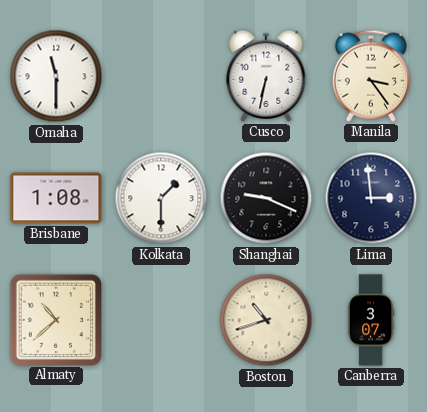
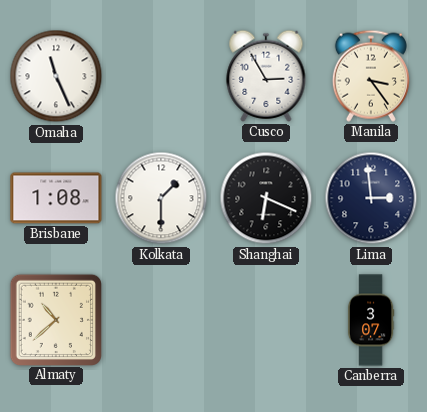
Omaha: 11:30 -> 11:26
Cusco: 6:32 -> 2:55
Shanghai: 9:19 -> 6:19
Boston: 10:42 -> none
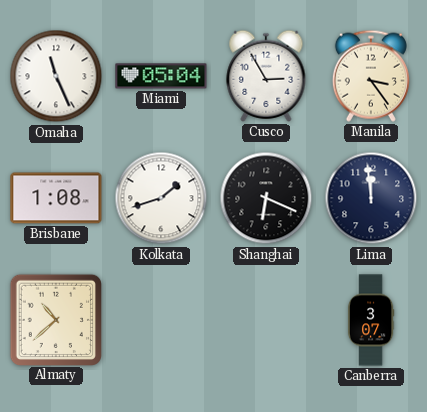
Miami: none -> 05:04
Kolkata: 1:30 -> 1:42
Lima: 2:59 -> 11:59
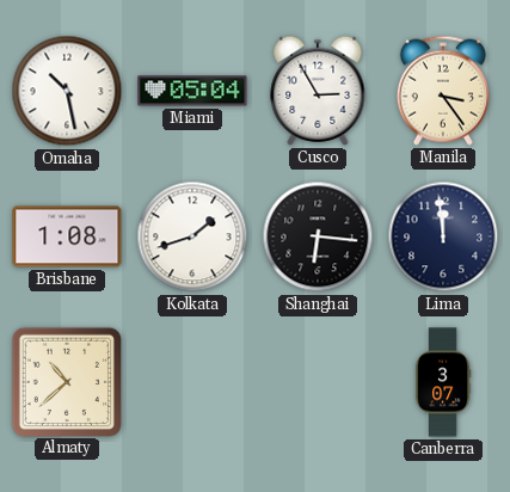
Omaha: 11:26 -> 10:28
Shanghai: 6:19 -> 6:16
